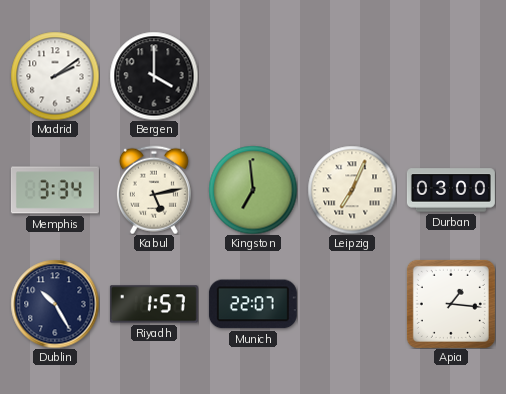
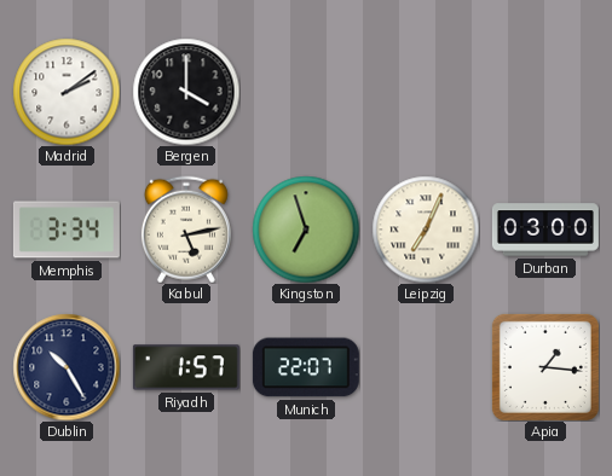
Kingston: 6:59 -> 6:57
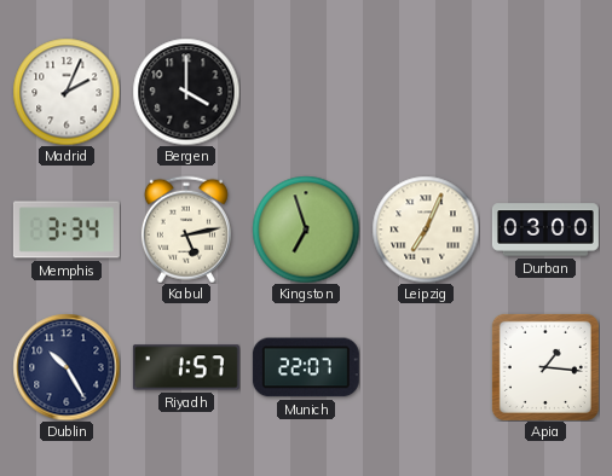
Madrid: 2:09 -> 2:04
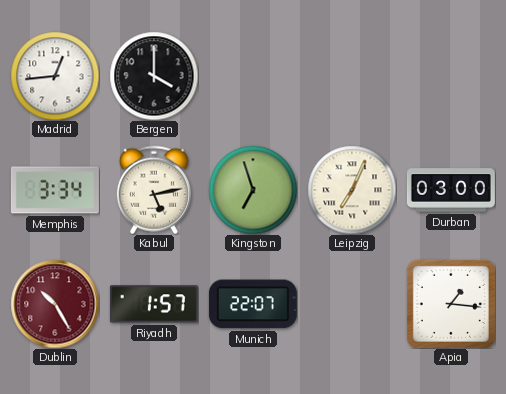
Madrid: 2:04 -> 12:44
Dublin dial: navy -> burgundy
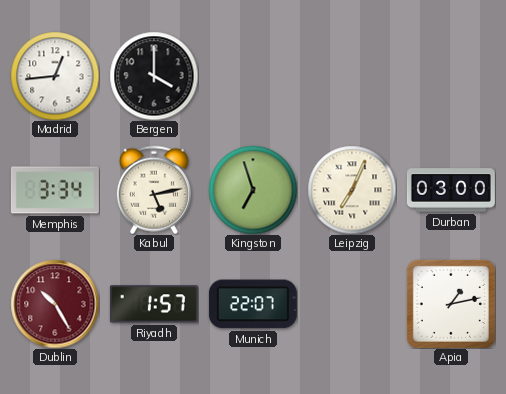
Apia: 1:16 -> 1:13
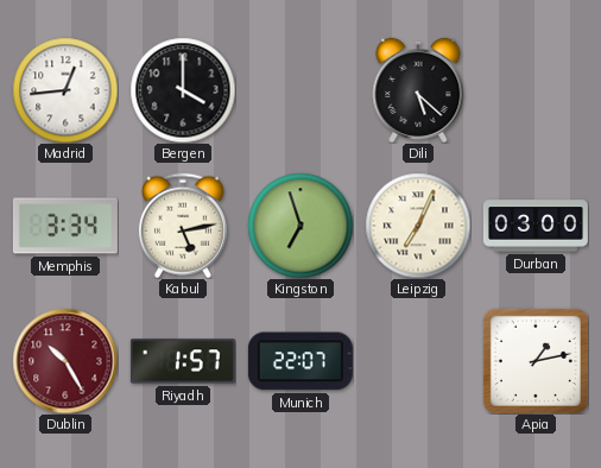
Dili: none -> 5:22
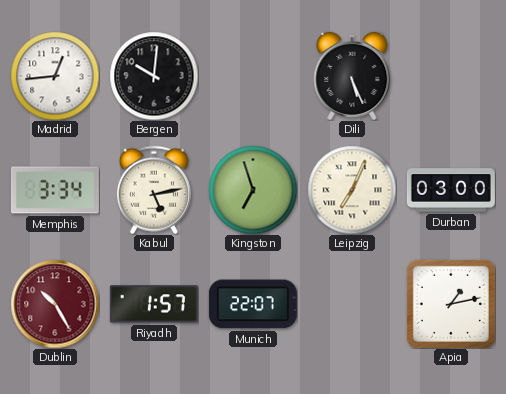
Bergen: 4:00 -> 10:01
Dili: 5:22 -> 5:26
